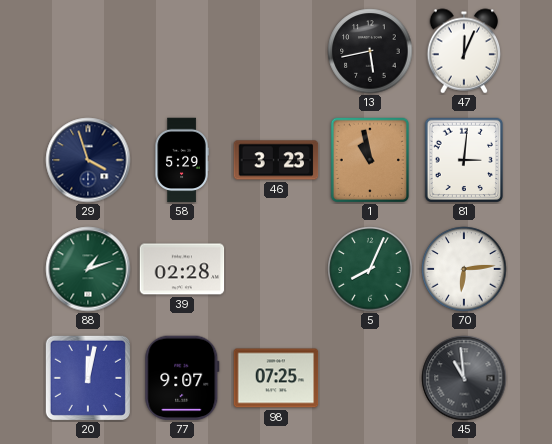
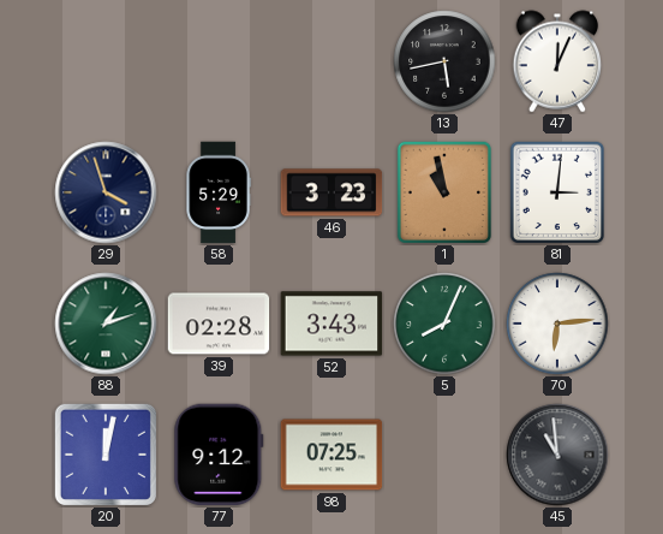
52: none -> 3:43
77: 9:07 -> 9:12
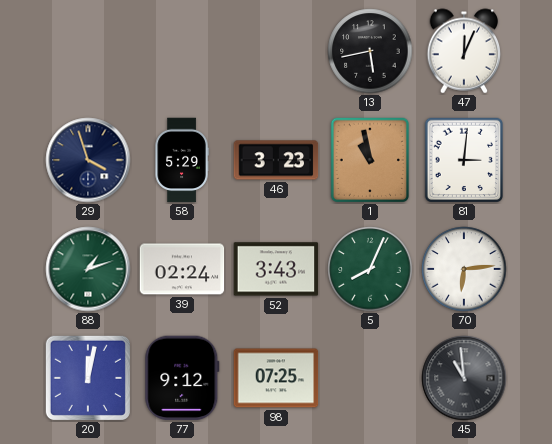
39: 02:28 -> 02:24
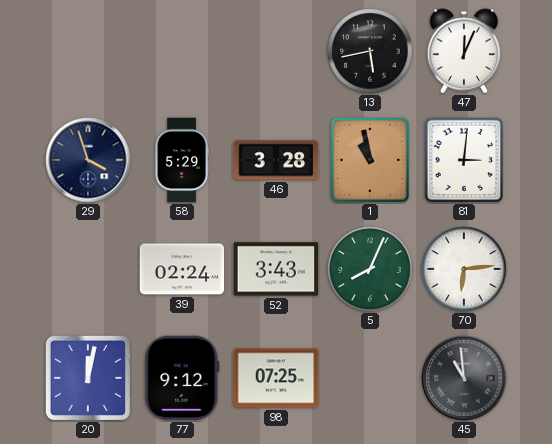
46: 3:23 -> 3:28
88: 1:12 -> none
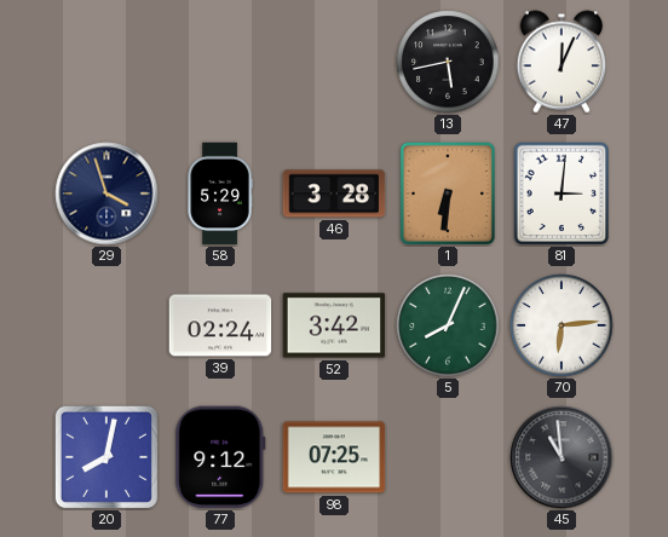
1: 10:58 -> 6:31
52: 3:43 -> 3:42
20: 12:02 -> 8:02
